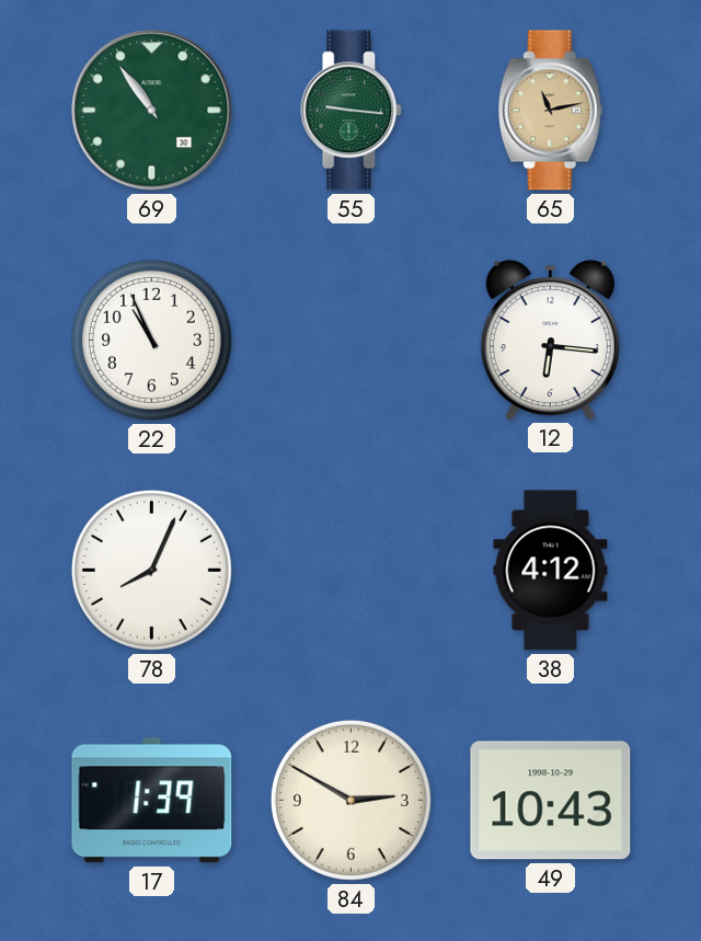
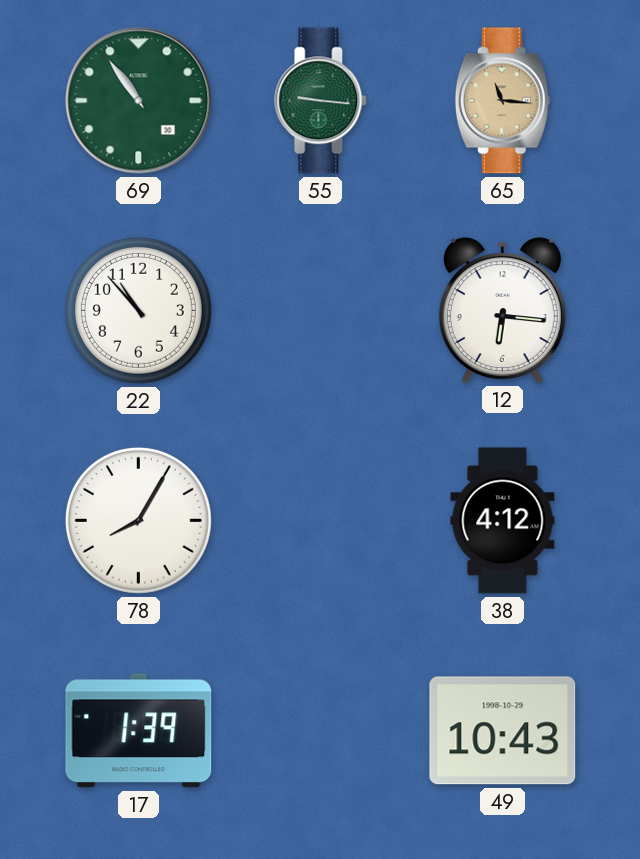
65: 11:13 -> 11:16
22: 10:56 -> 10:53
78: 8:04 -> 8:05
84: 2:50 -> none
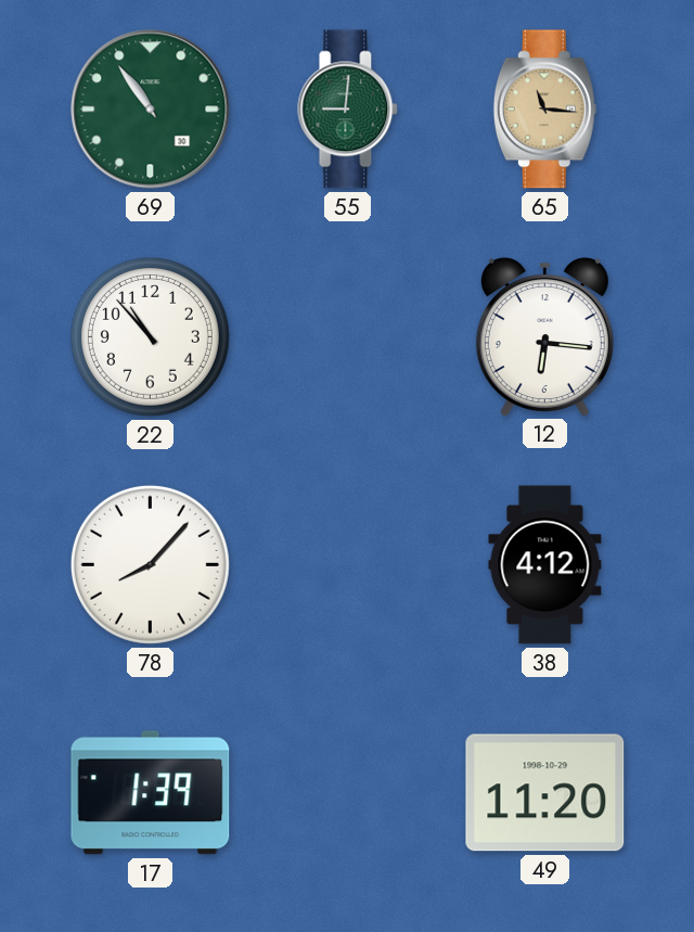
55: 9:16 -> 9:01
78: 8:05 -> 8:07
49: 10:43 -> 11:20
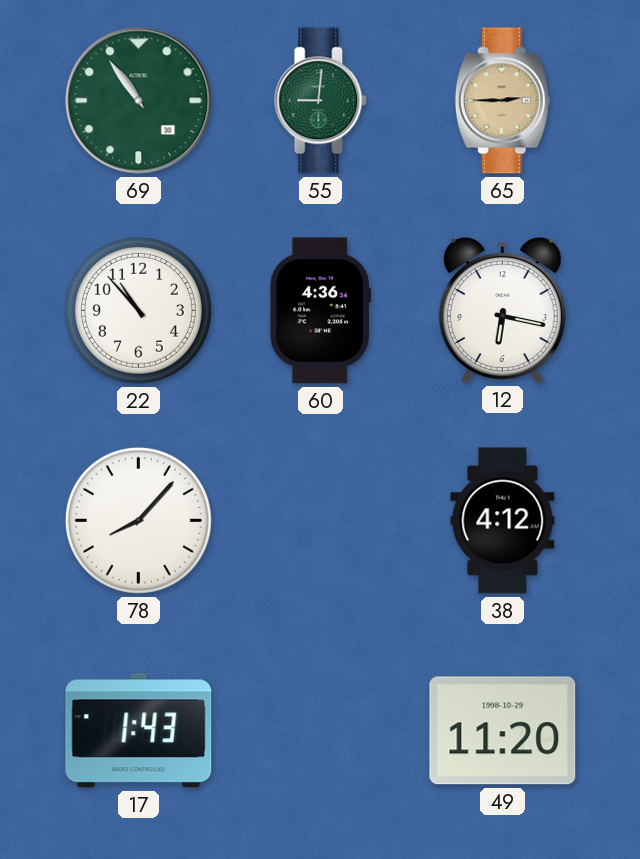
65: 11:16 -> 2:45
60: none -> 4:36
12: 6:16 -> 6:17
17: 1:39 -> 1:43
